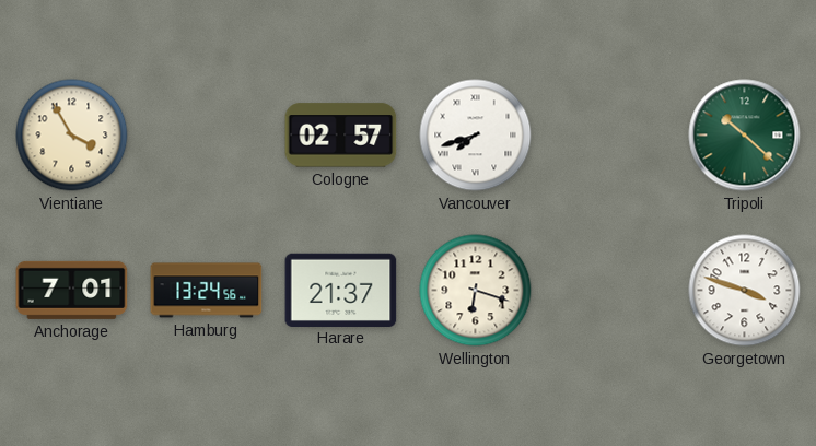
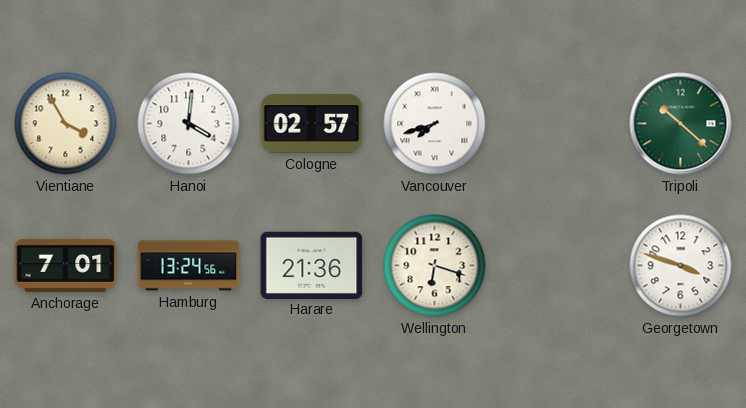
Hanoi: none -> 4:01
Harare: 21:37 -> 21:36
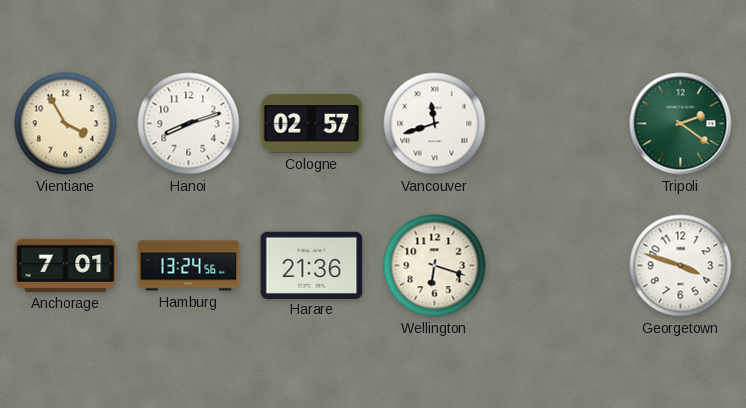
Hanoi: 4:01 -> 8:12
Vancouver: 7:42 -> 11:42
Tripoli: 10:22 -> 2:21
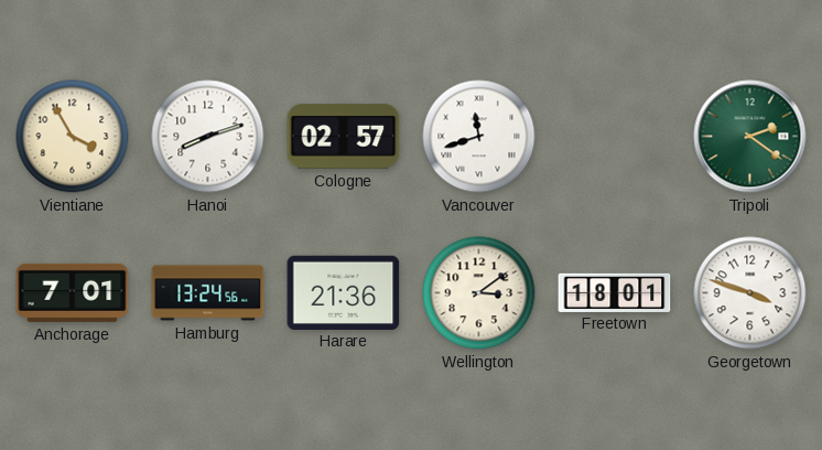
Wellington: 6:18 -> 3:09
Freetown: none -> 18:01
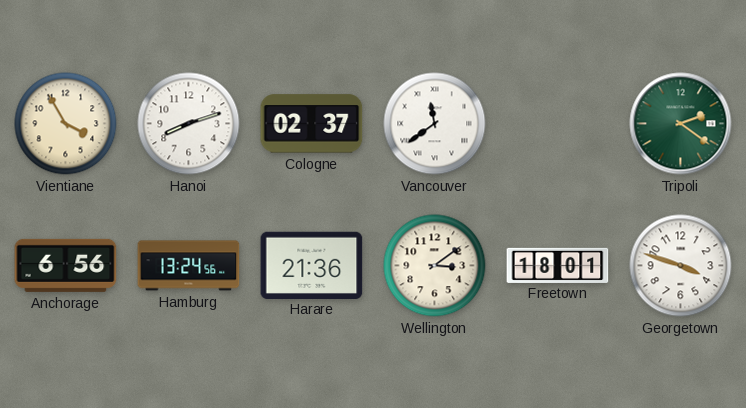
Cologne: 02:57 -> 02:37
Vancouver: 11:42 -> 11:39
Anchorage: 7:01 -> 6:56
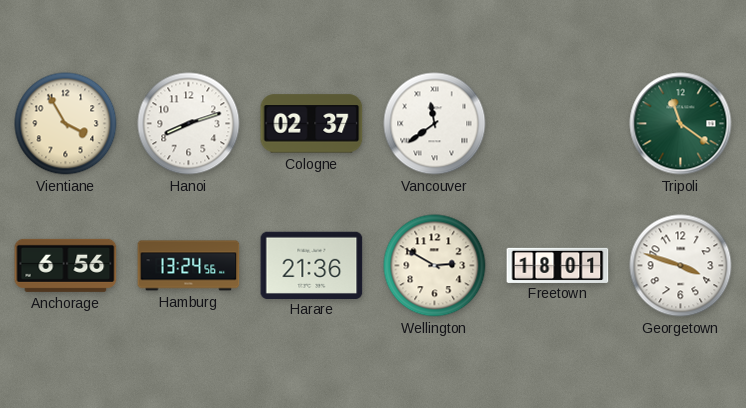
Tripoli: 2:21 -> 11:21
Wellington: 3:09 -> 2:50
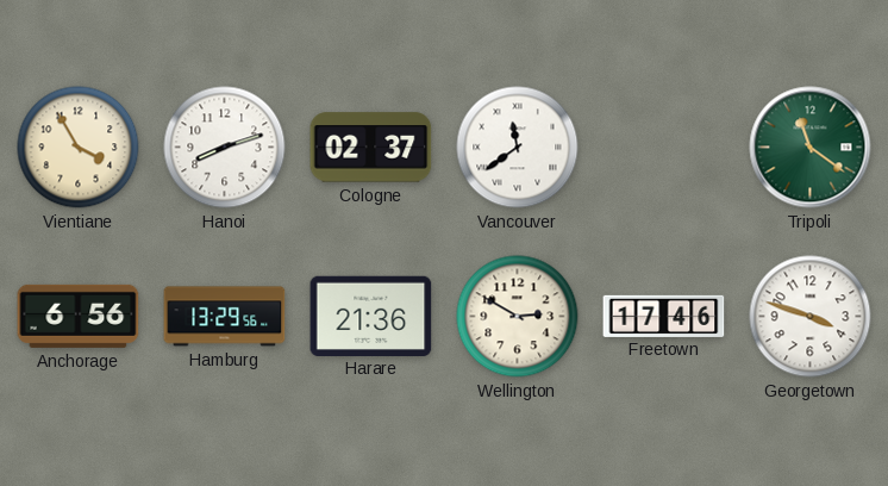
Hamburg: 13:24 -> 13:29
Freetown: 18:01 -> 17:46
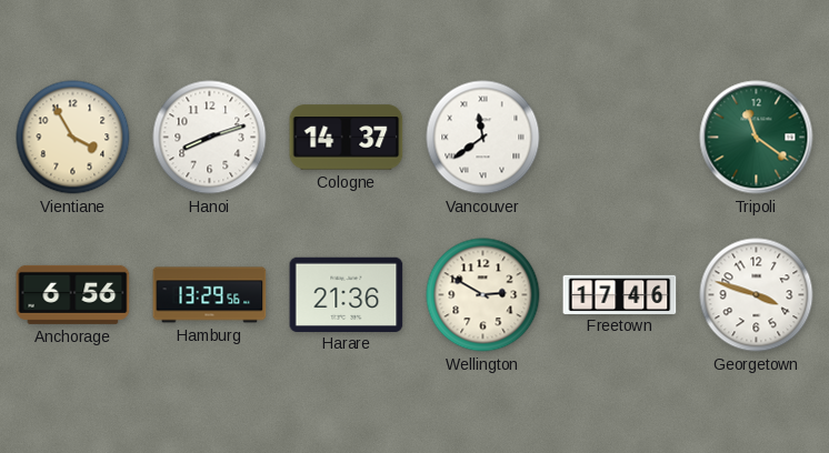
Cologne: 02:37 -> 14:37
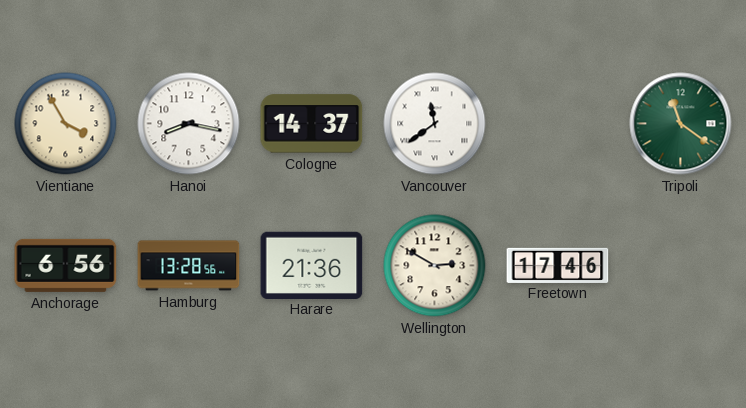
Hanoi: 8:12 -> 8:17
Hamburg: 13:29 -> 13:28
Georgetown: 3:48 -> none
